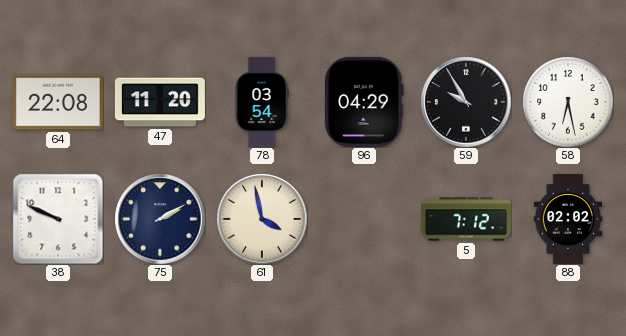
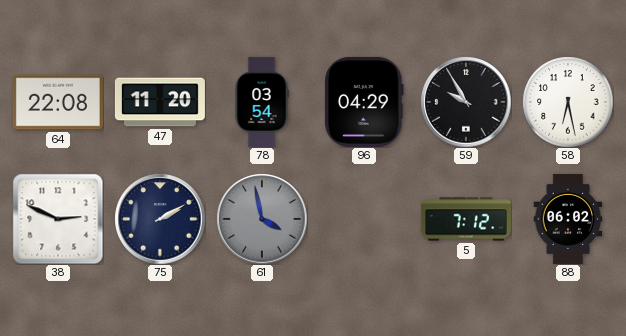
38: 9:49 -> 2:49
61 dial: cream -> grey
88: 02:02 -> 06:02
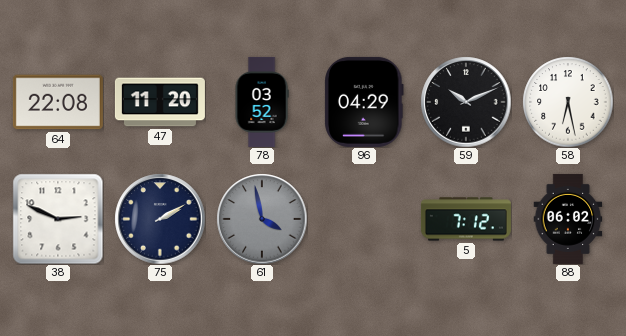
78: 03:54 -> 03:52
59: 9:55 -> 10:11
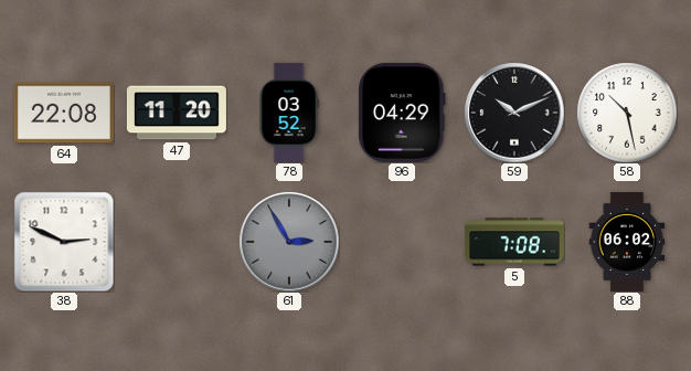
58: 6:28 -> 10:28
75: 2:10 -> none
61: 3:58 -> 2:55
5: 7:12 -> 7:08
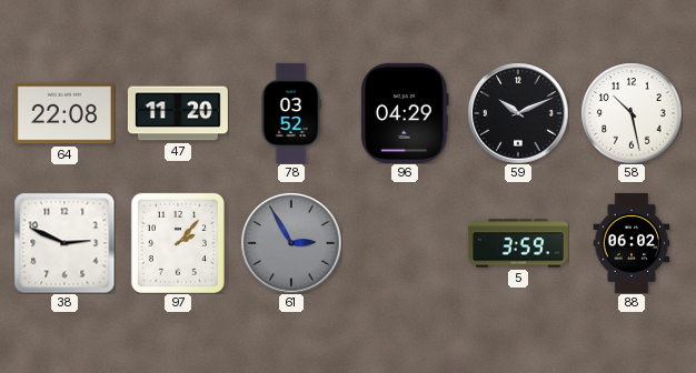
97: none -> 2:07
5: 7:08 -> 3:59
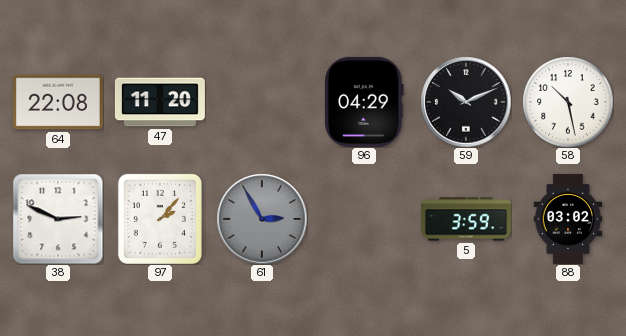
78: 03:52 -> none
88: 06:02 -> 03:02
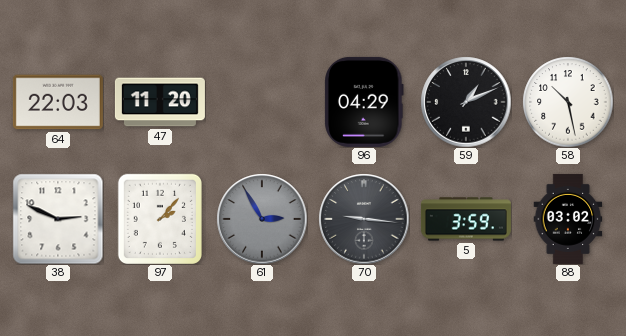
64: 22:08 -> 22:03
59: 10:11 -> 1:11
70: none -> 9:16
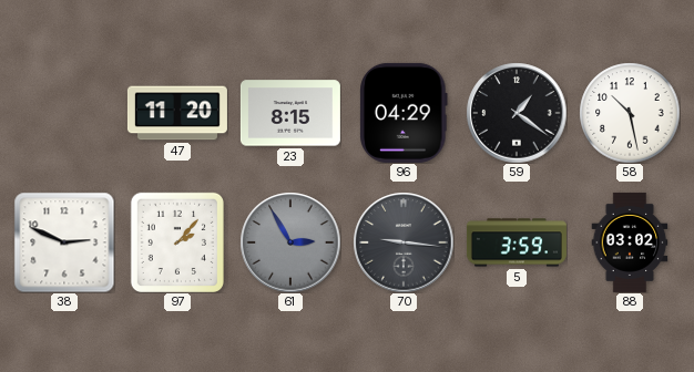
64: 22:03 -> none
23: none -> 8:15
59: 1:11 -> 1:21
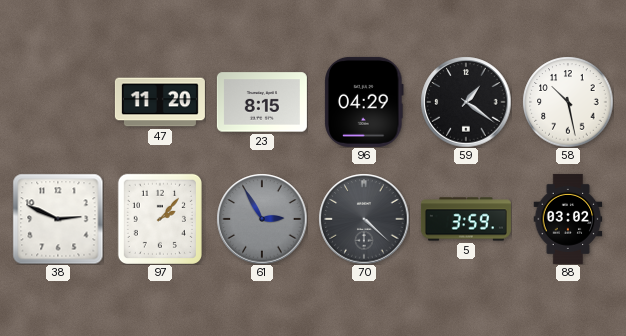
70: 9:16 -> 4:22
